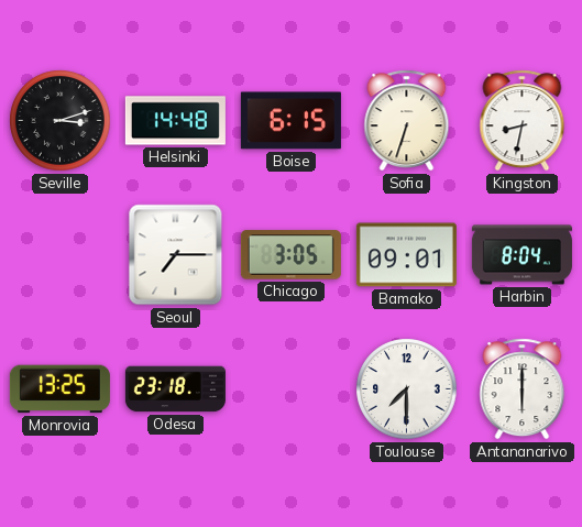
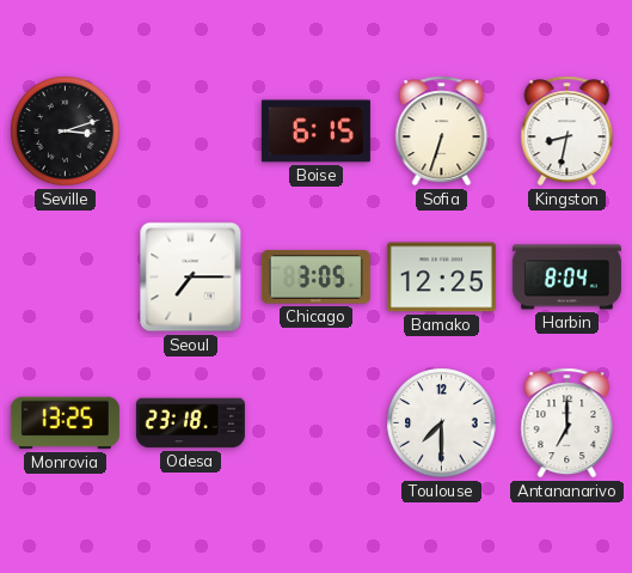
Helsinki: 14:48 -> none
Bamako: 09:01 -> 12:25
Antananarivo: 6:00 -> 7:00
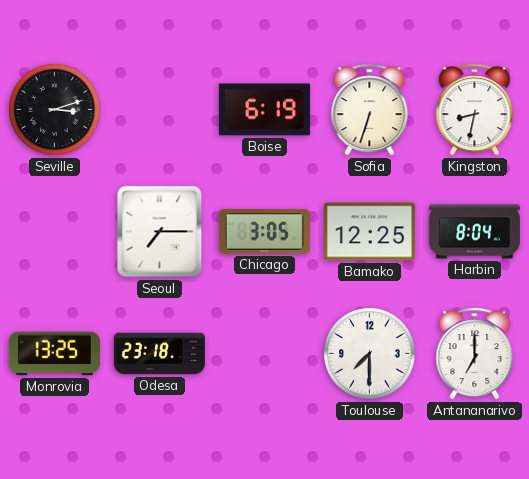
Boise: 6:15 -> 6:19
